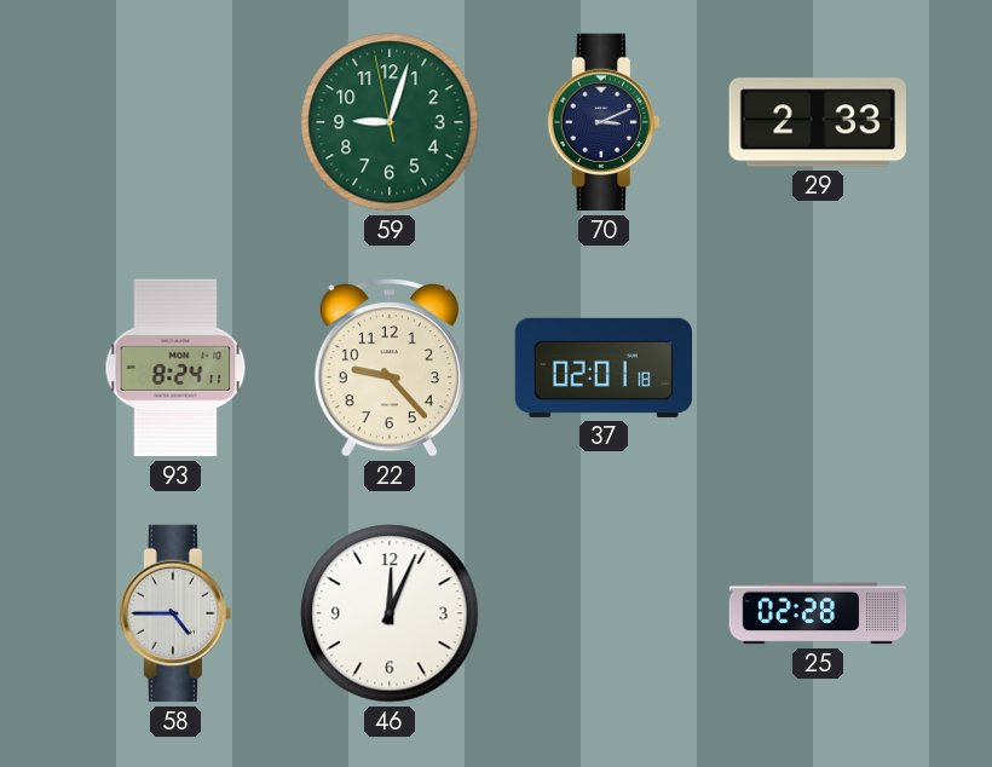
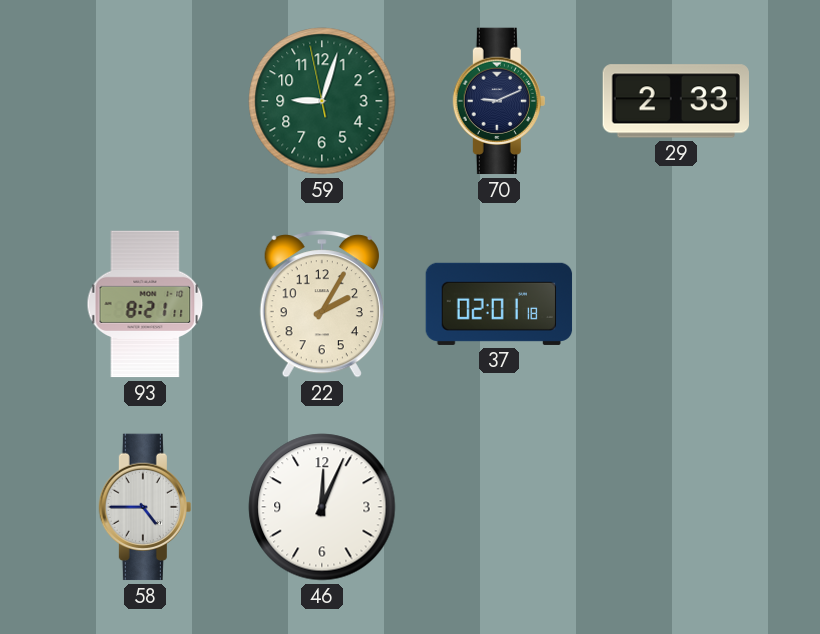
70: 3:11 -> 9:11
93: 8:24 -> 8:21
22: 9:23 -> 2:05
25: 02:28 -> none
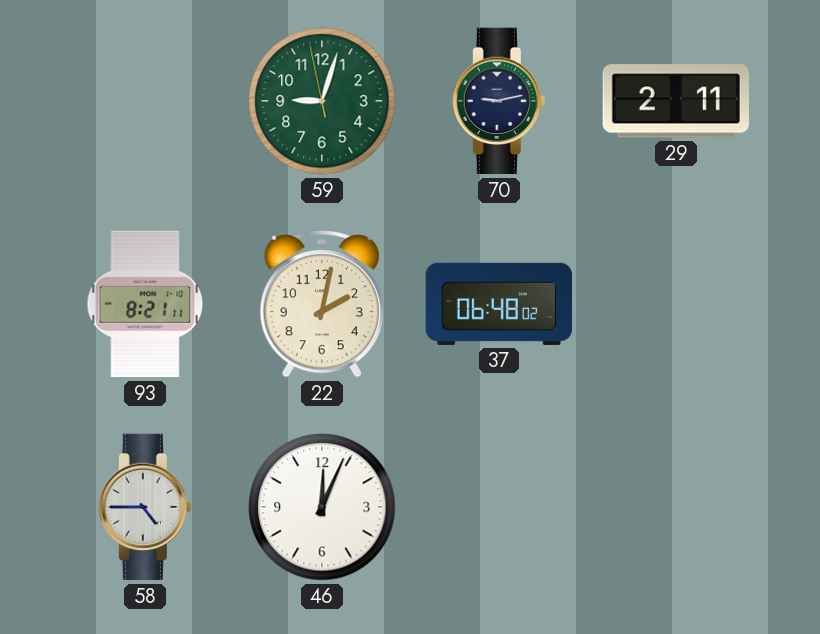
70: 9:11 -> 9:13
29: 2:33 -> 2:11
22: 2:05 -> 2:02
37: 02:01 -> 06:48
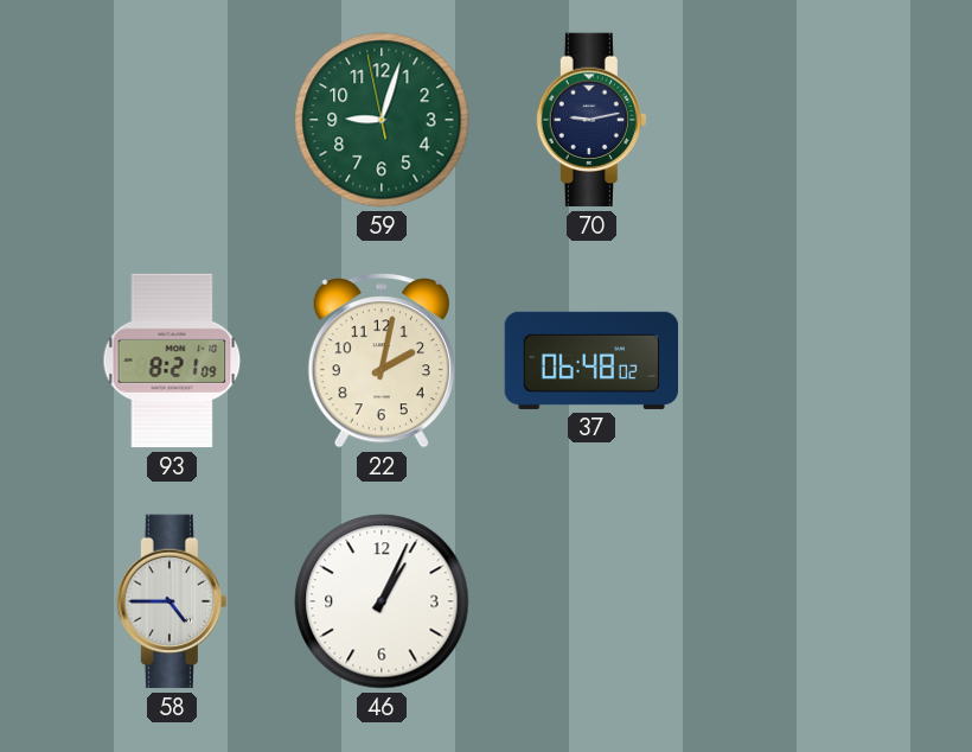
29: 2:11 -> none
93: 8:21:11 -> 8:21:09
46: 12:04 -> 1:04
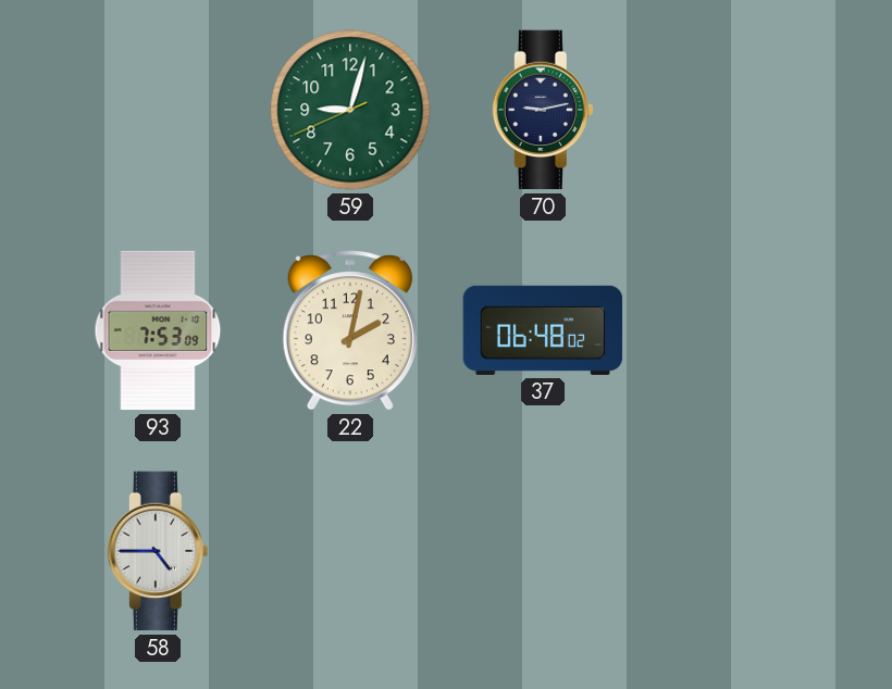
59: 9:02:58 -> 9:02:41
93: 8:21 -> 7:53
46: 1:04 -> none
